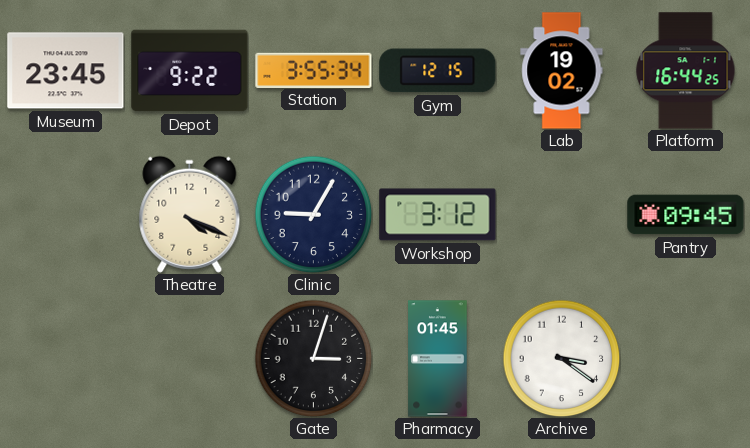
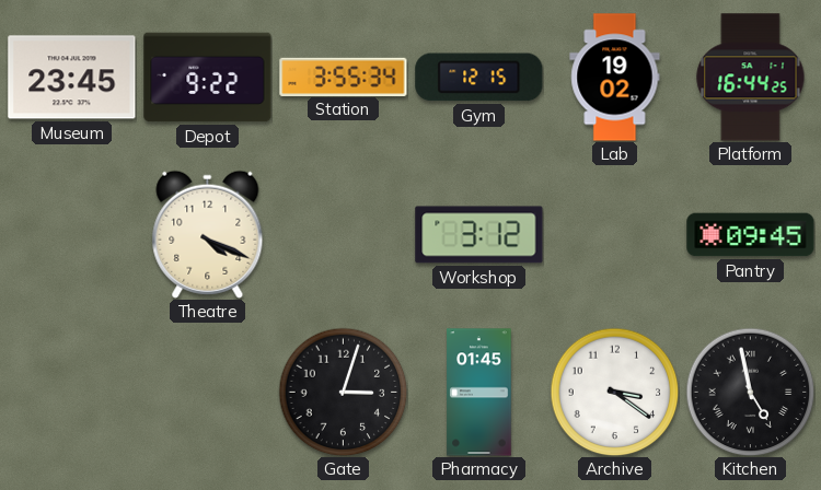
Clinic: 9:05 -> none
Kitchen: none -> 4:58
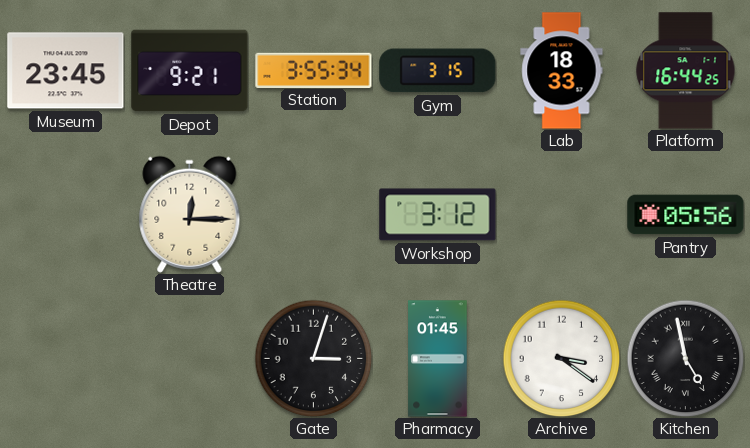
Depot: 9:22 -> 9:21
Gym: 12:15 -> 3:15
Lab: 19:02 -> 18:33
Theatre: 4:19 -> 12:15
Pantry: 09:45 -> 05:56
